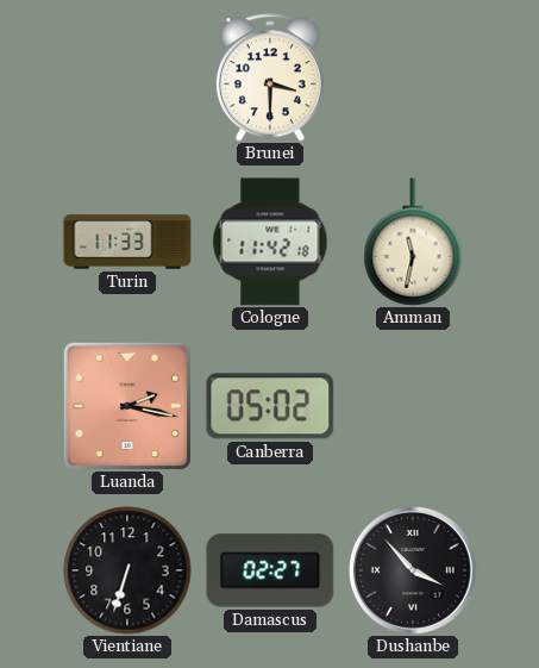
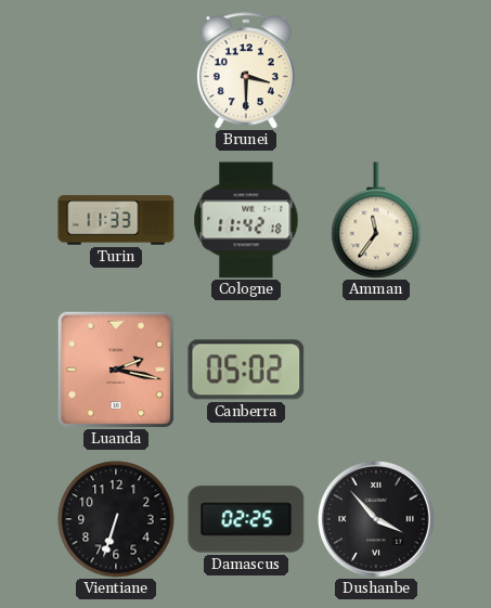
Amman: 11:32 -> 11:36
Damascus: 02:27 -> 02:25
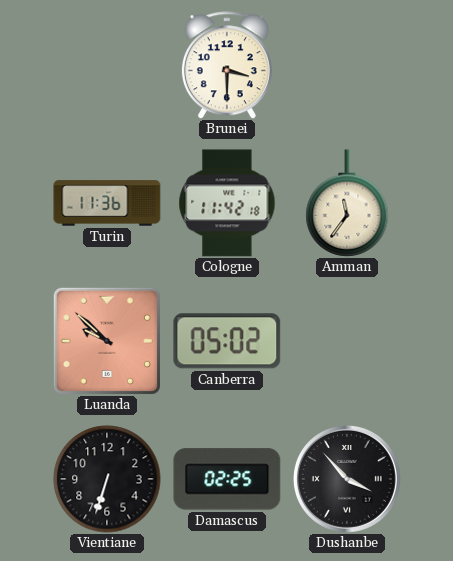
Turin: 11:33 -> 11:36
Luanda: 2:17 -> 9:52
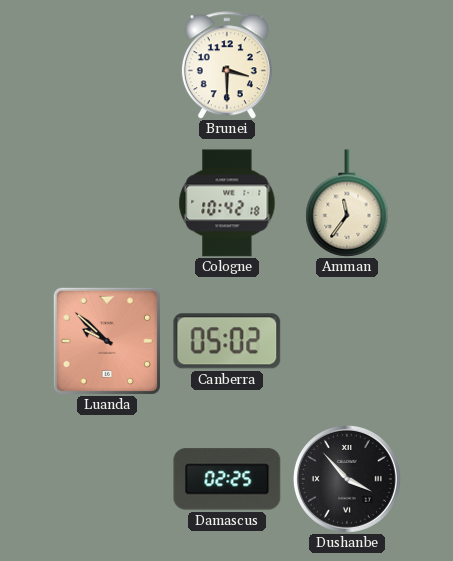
Turin: 11:36 -> none
Cologne: 11:42 -> 10:42
Vientiane: 6:33 -> none
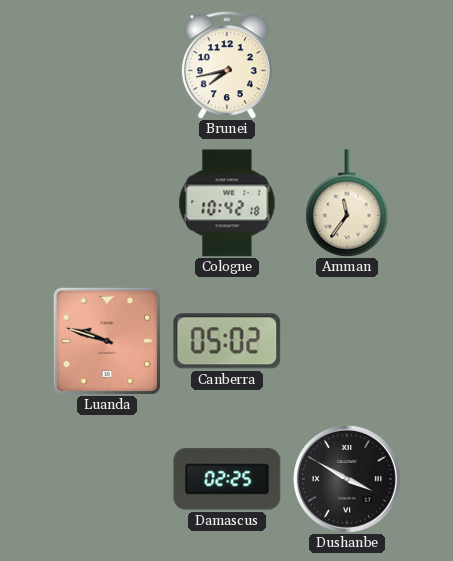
Brunei: 3:30 -> 7:43
Luanda: 9:52 -> 9:48
Dushanbe: 3:53 -> 3:50
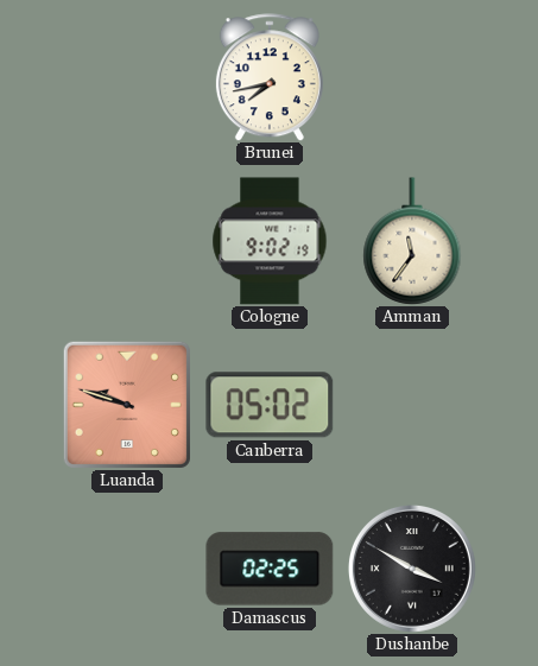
Cologne: 10:42 -> 9:02
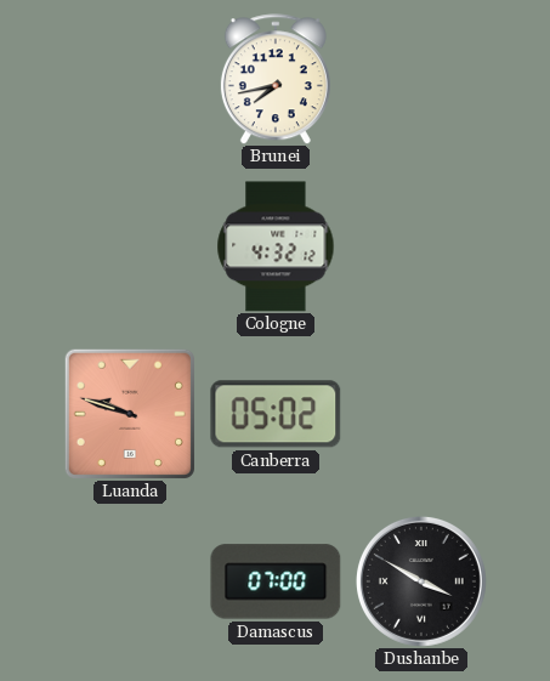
Cologne: 9:02 -> 4:32
Amman: 11:36 -> none
Damascus: 02:25 -> 07:00
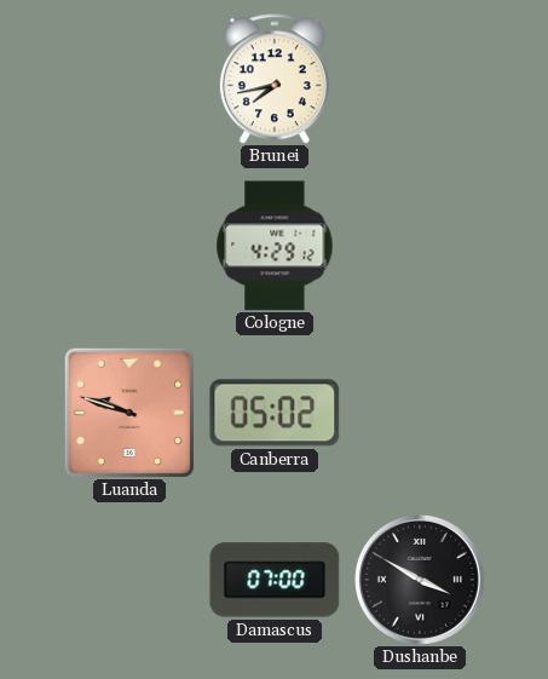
Cologne: 4:32 -> 4:29
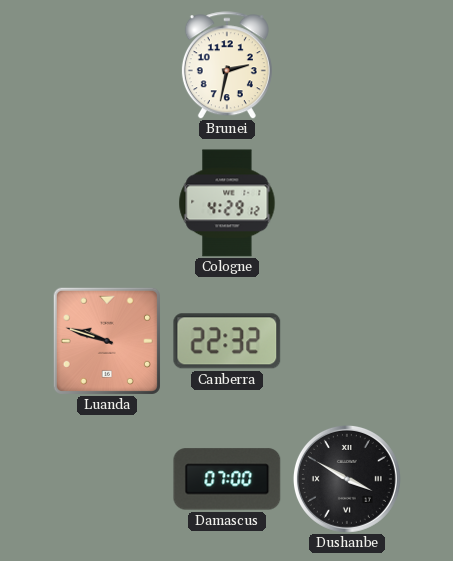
Brunei: 7:43 -> 2:32
Canberra: 05:02 -> 22:32
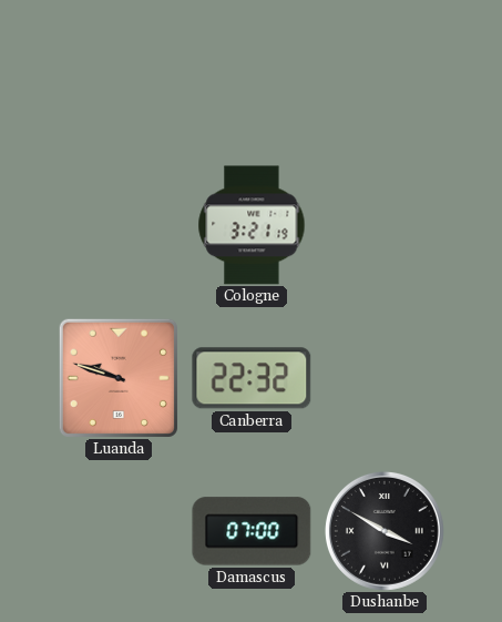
Brunei: 2:32 -> none
Cologne: 4:29 -> 3:21
